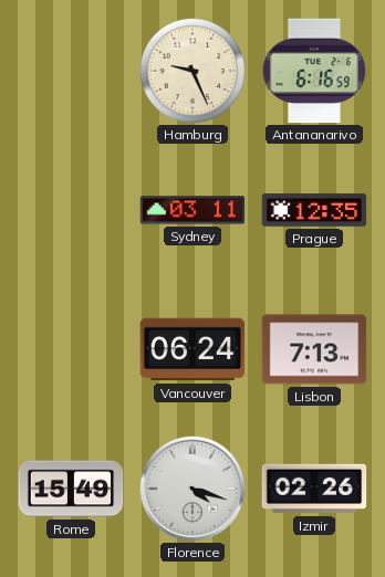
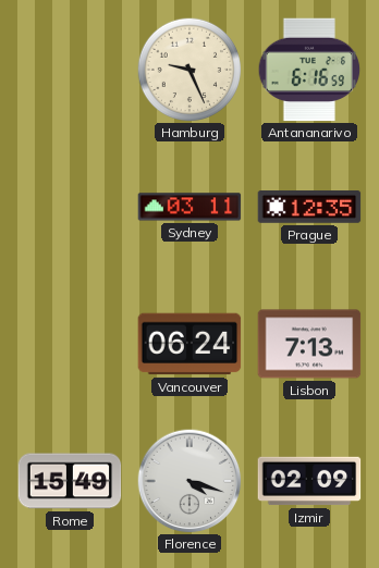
Izmir: 02:26 -> 02:09
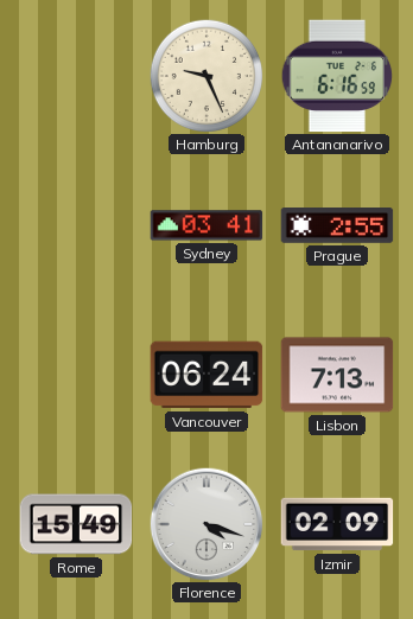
Sydney: 03:11 -> 03:41
Prague: 12:35 -> 2:55
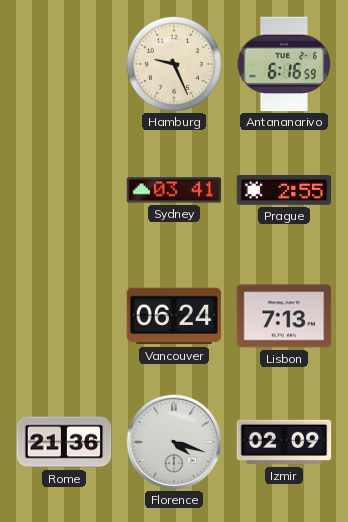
Rome: 15:49 -> 21:36
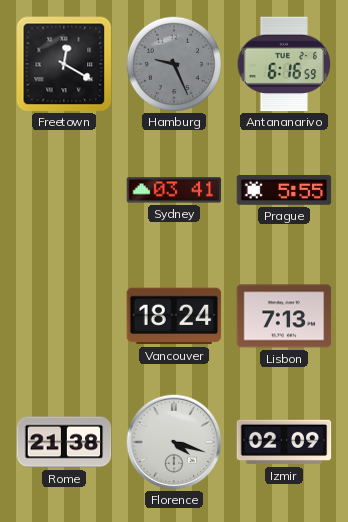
Freetown: none -> 12:20
Hamburg dial: cream -> grey
Prague: 2:55 -> 5:55
Vancouver: 06:24 -> 18:24
Rome: 21:36 -> 21:38
